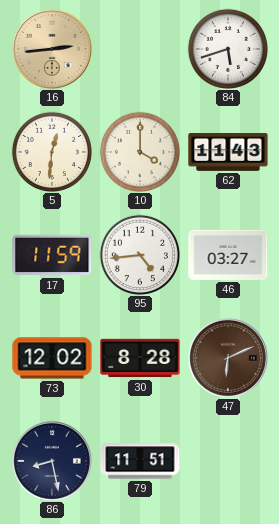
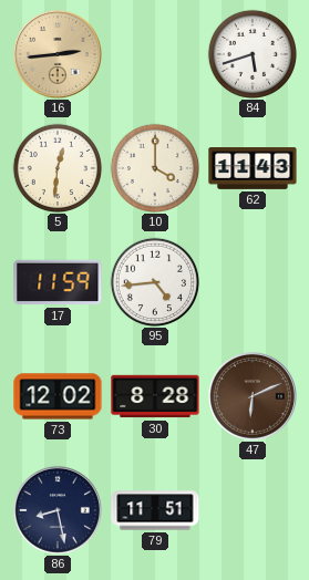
46: 03:27 -> none
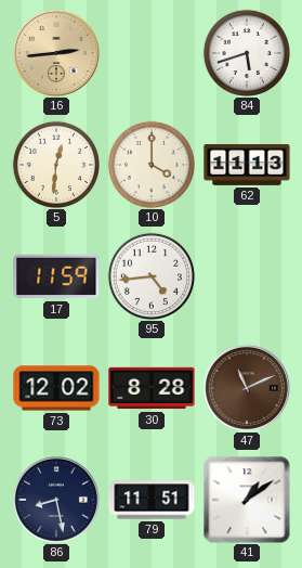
62: 11:43 -> 11:13
47: 6:11 -> 11:11
41: none -> 1:09
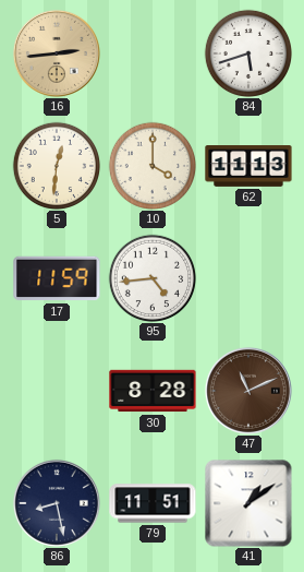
73: 12:02 -> none
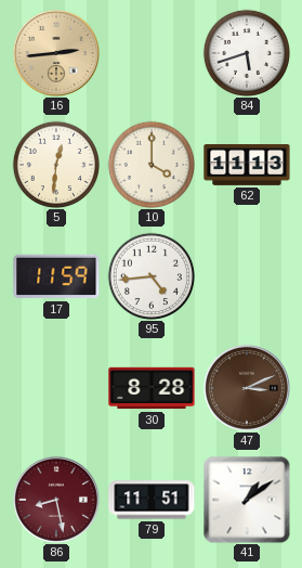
47: 11:11 -> 3:11
86 dial: navy -> burgundy
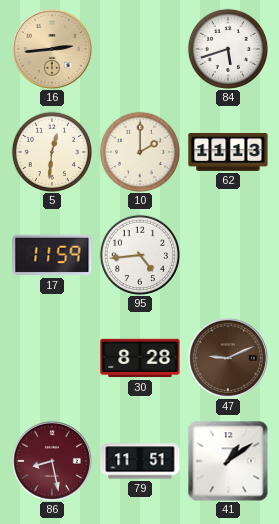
10: 4:00 -> 2:00
47: 3:11 -> 9:11
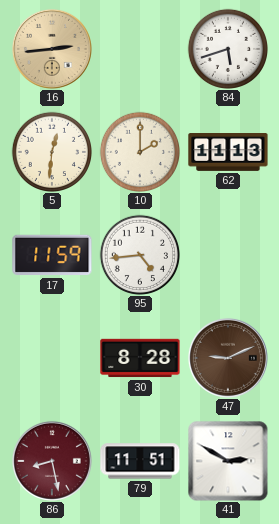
41: 1:09 -> 2:50
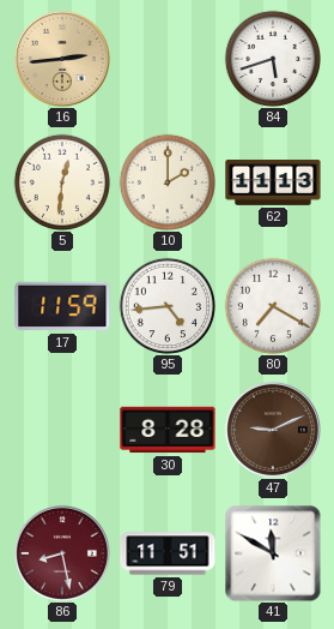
80: none -> 7:20
41: 2:50 -> 11:50
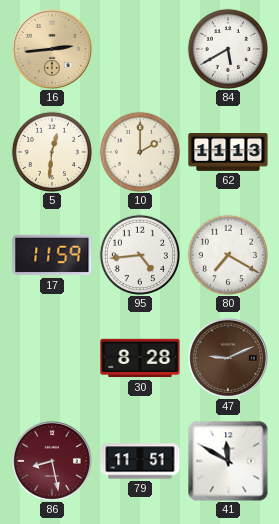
84: 5:42 -> 5:40
